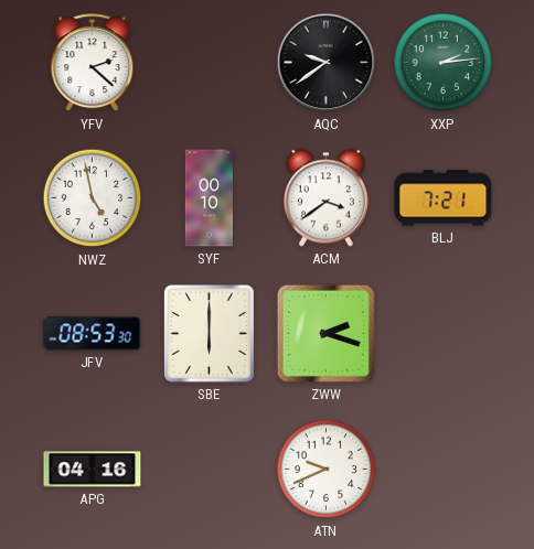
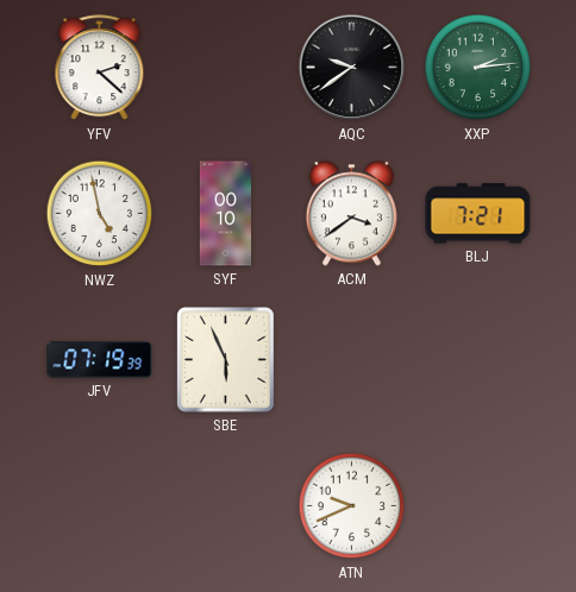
JFV: 08:53 -> 07:19
SBE: 6:00 -> 5:56
ZWW: 2:18 -> none
APG: 04:16 -> none
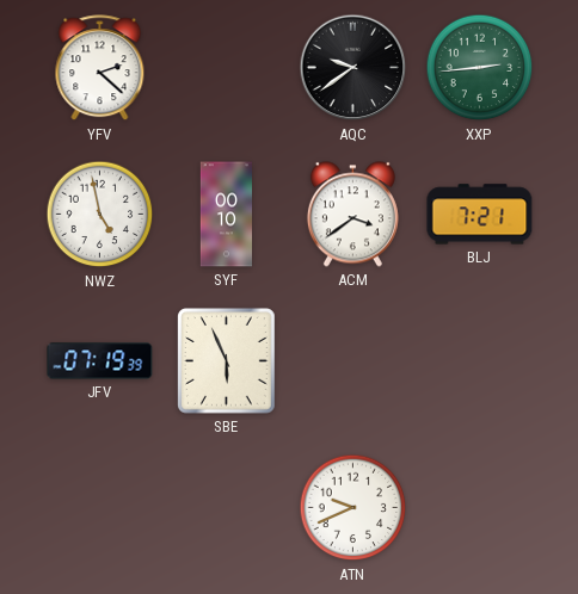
XXP: 2:14 -> 2:44
